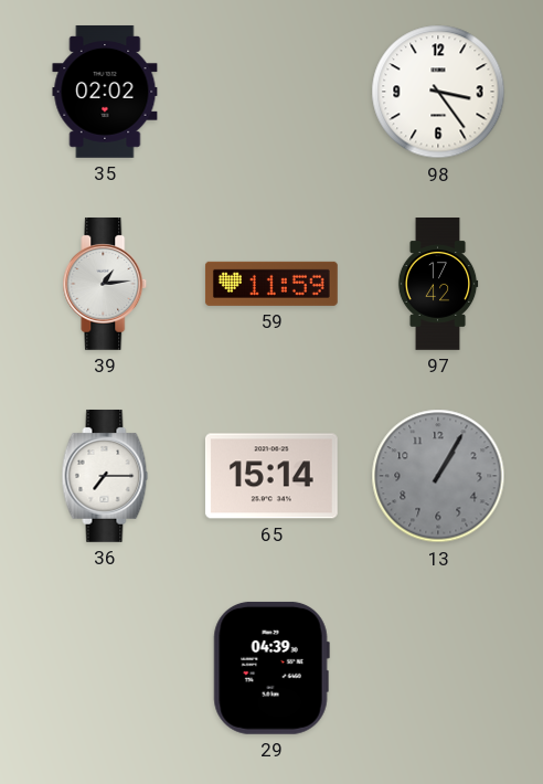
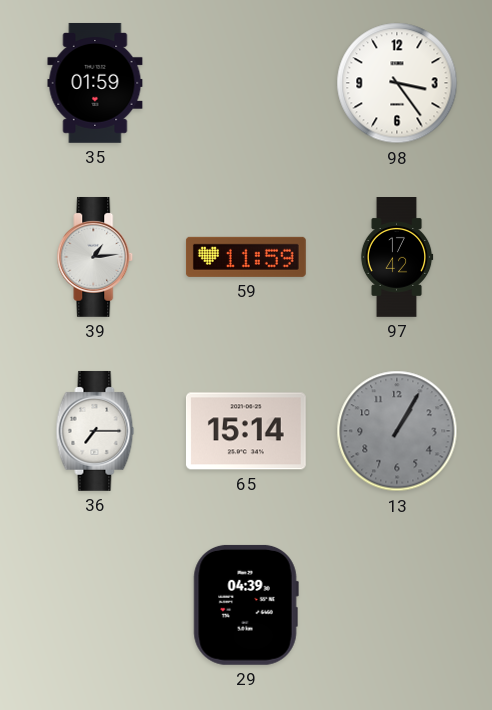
35: 02:02 -> 01:59
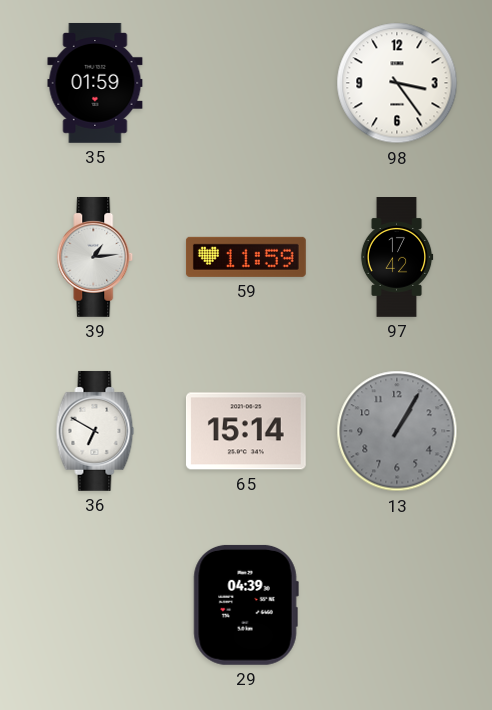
36: 7:15 -> 6:50
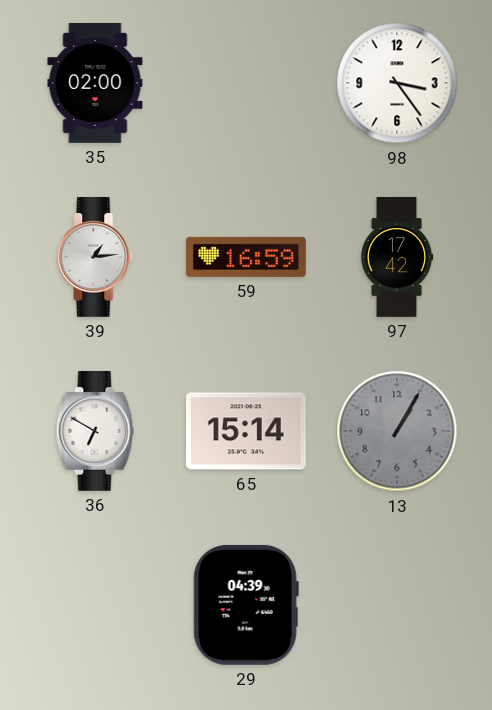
35: 01:59 -> 02:00
59: 11:59 -> 16:59
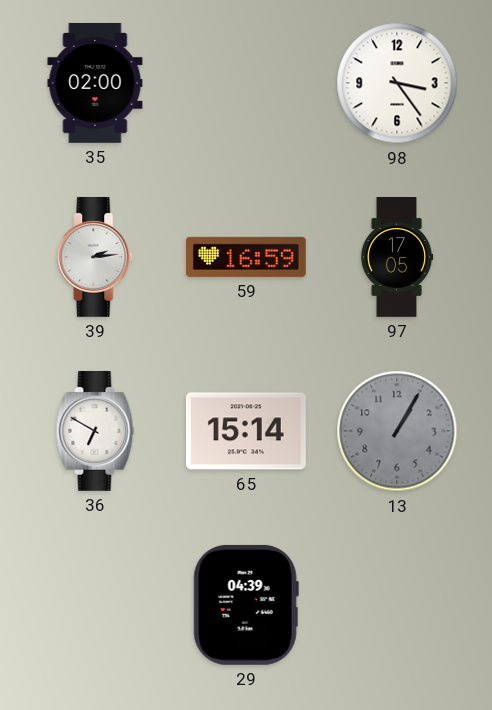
39: 1:14 -> 2:14
97: 17:42 -> 17:05
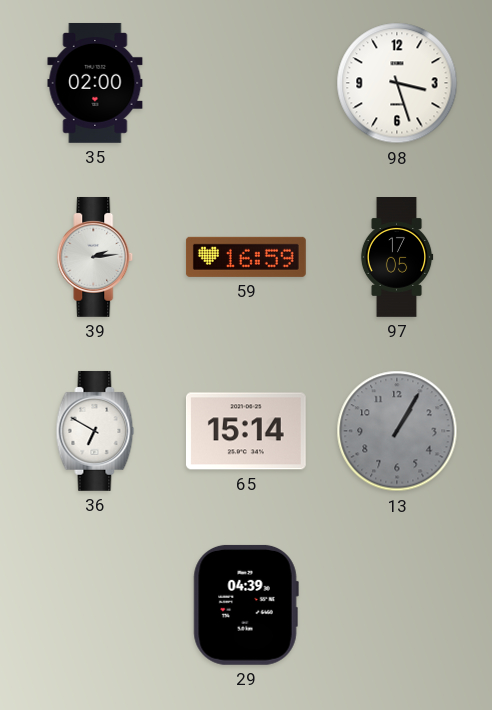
98: 3:24 -> 3:27
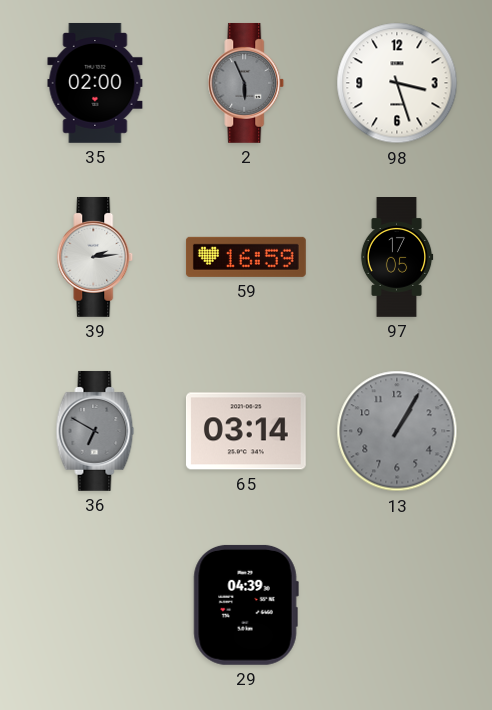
2: none -> 5:56
36 dial: white -> grey
65: 15:14 -> 03:14
